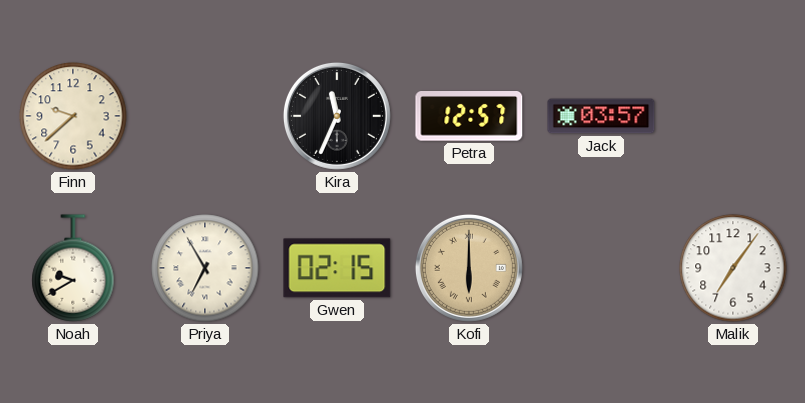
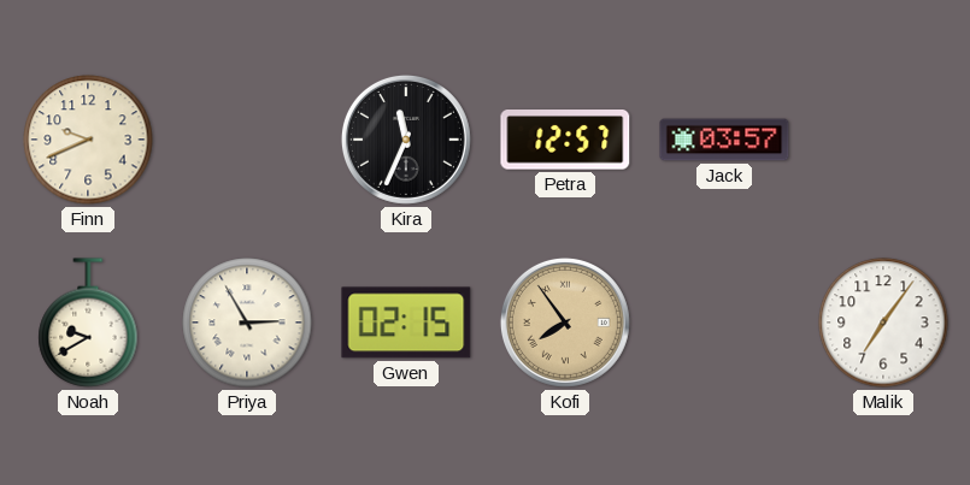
Finn: 9:38 -> 9:41
Priya: 6:55 -> 2:55
Kofi: 6:00 -> 7:54
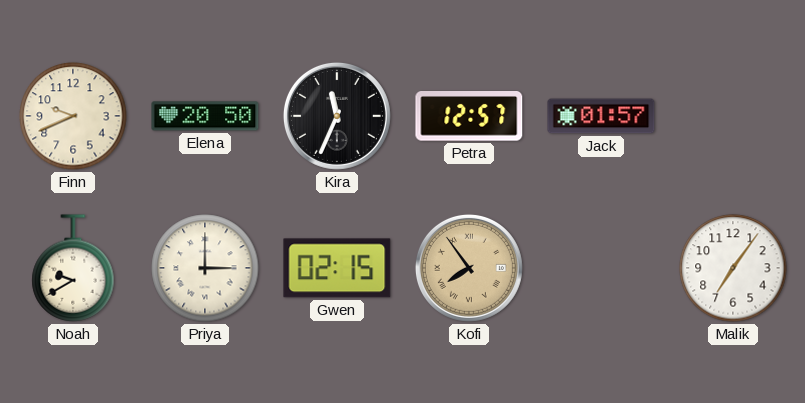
Elena: none -> 20:50
Jack: 03:57 -> 01:57
Priya: 2:55 -> 3:00
